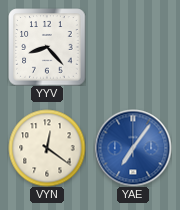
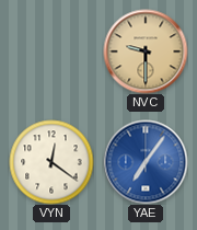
YYV: 8:23 -> none
NVC: none -> 9:30
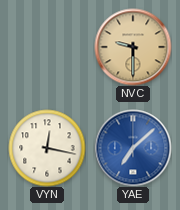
VYN: 12:21 -> 12:17
YAE: 7:06 -> 7:08
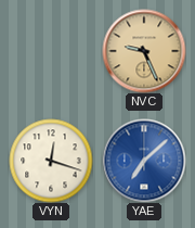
NVC: 9:30 -> 9:26
VYN: 12:17 -> 12:18
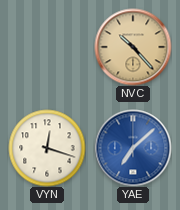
NVC: 9:26 -> 10:23
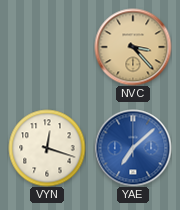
NVC: 10:23 -> 3:23
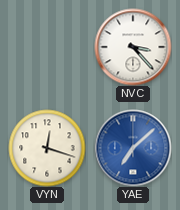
NVC dial: champagne -> white
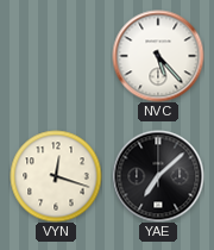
NVC: 3:23 -> 5:23
YAE dial: blue -> black
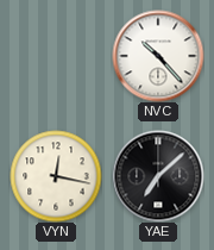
NVC: 5:23 -> 10:23
VYN: 12:18 -> 12:17
